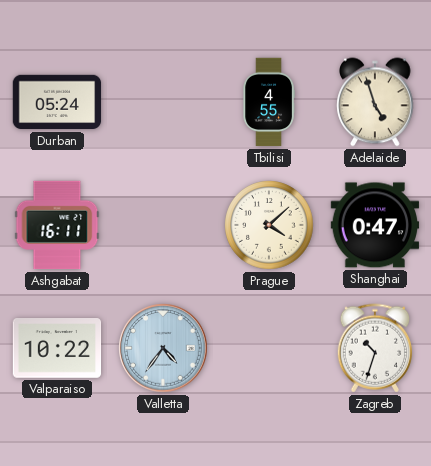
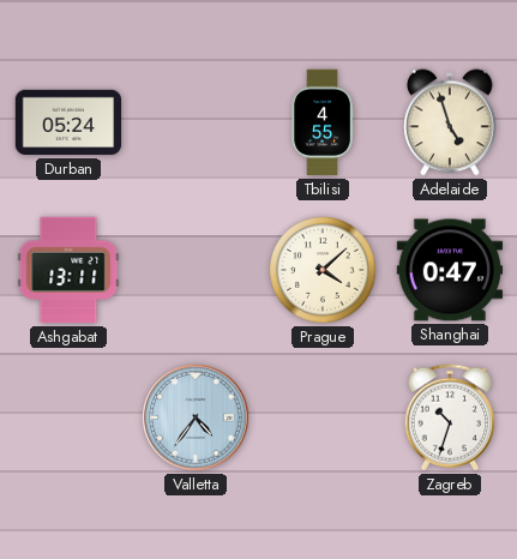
Ashgabat: 16:11 -> 13:11
Valparaiso: 10:22 -> none
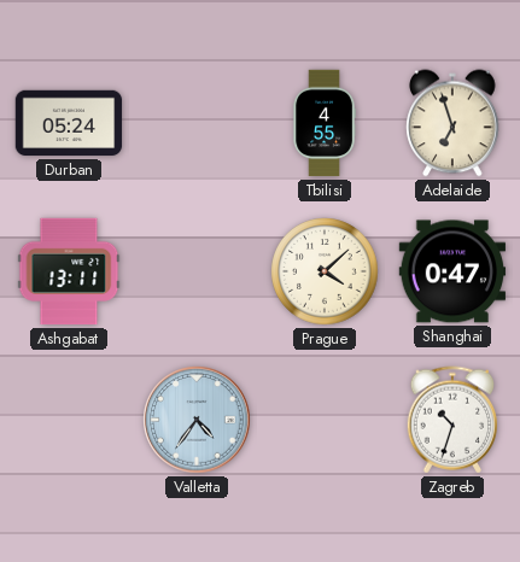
Adelaide: 4:57 -> 6:57
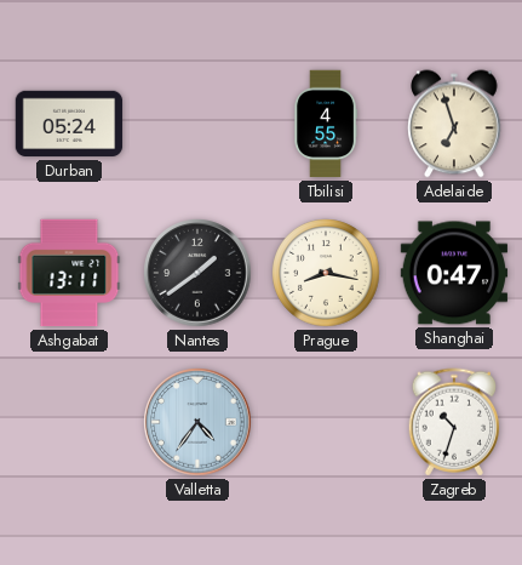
Nantes: none -> 1:39
Prague: 4:08 -> 8:17
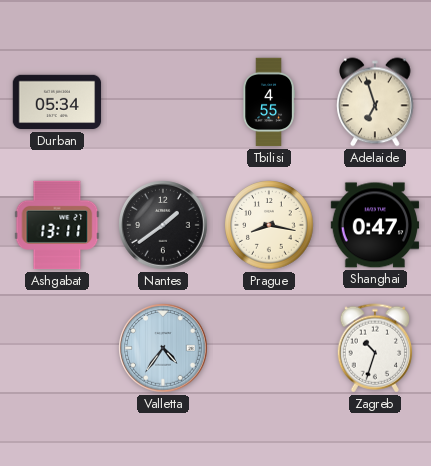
Durban: 05:24 -> 05:34
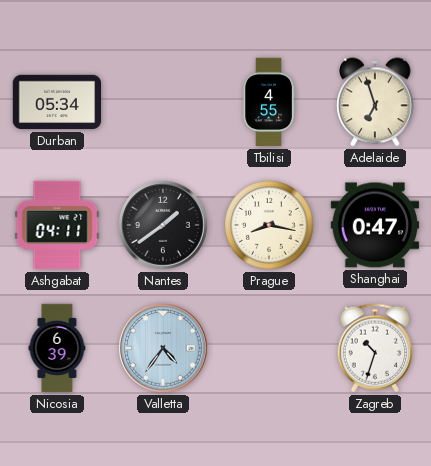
Ashgabat: 13:11 -> 04:11
Nicosia: none -> 6:39
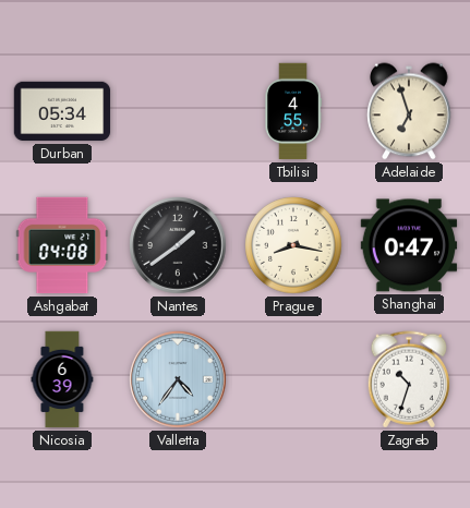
Ashgabat: 04:11 -> 04:08
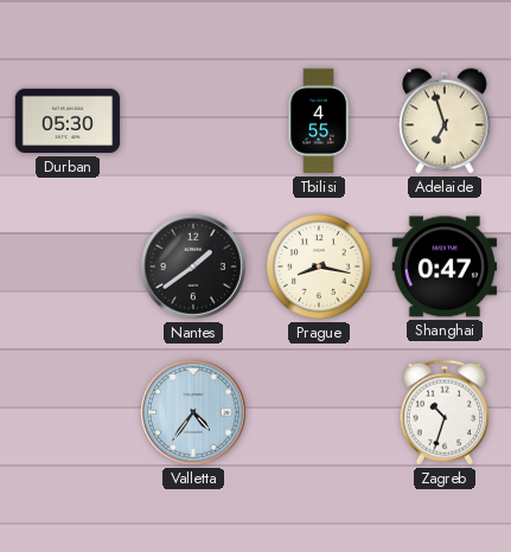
Durban: 05:34 -> 05:30
Ashgabat: 04:08 -> none
Nicosia: 6:39 -> none
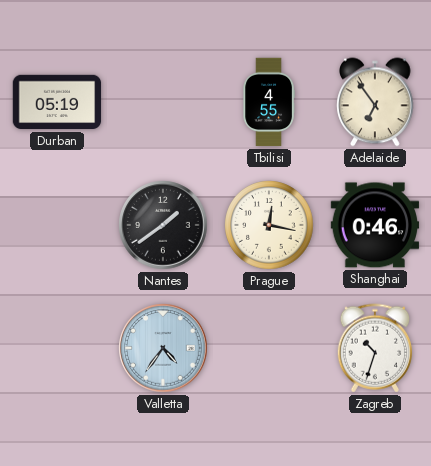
Durban: 05:30 -> 05:19
Adelaide: 6:57 -> 6:54
Prague: 8:17 -> 12:17
Shanghai: 0:47 -> 0:46
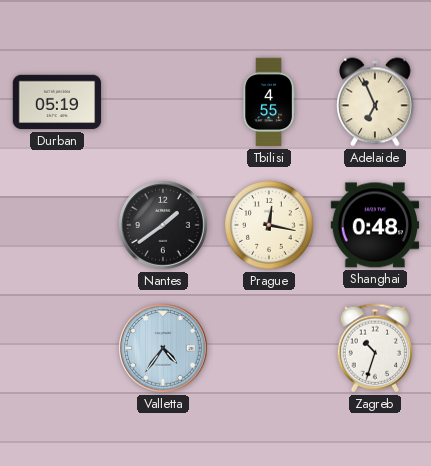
Adelaide: 6:54 -> 6:56
Shanghai: 0:46 -> 0:48
